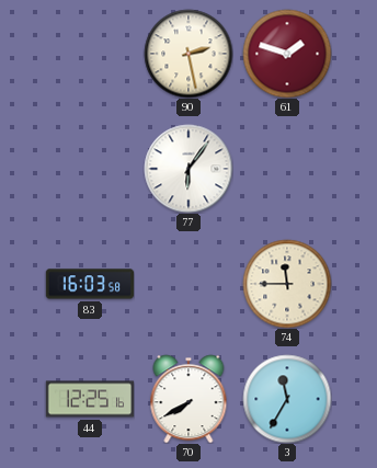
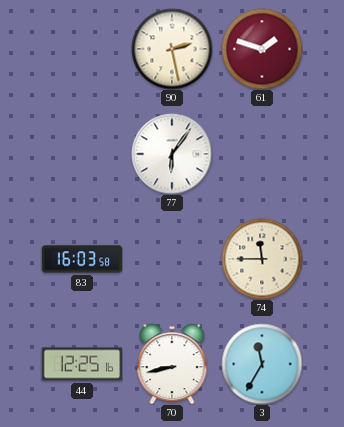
70: 7:40 -> 8:43
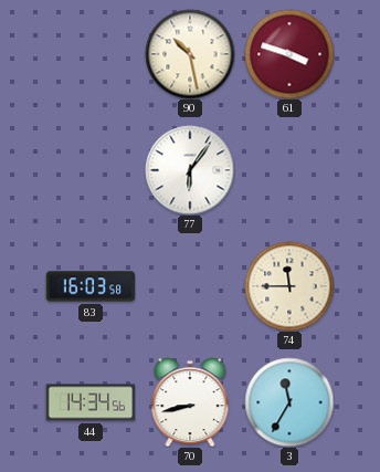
90: 2:28 -> 10:28
61: 1:48 -> 3:48
44: 12:25 -> 14:34
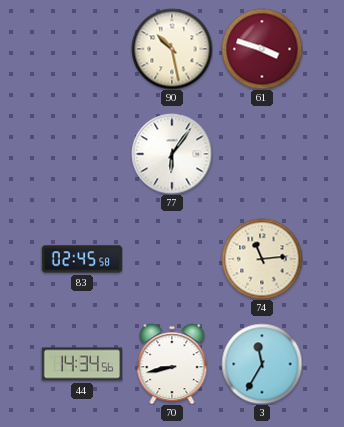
83: 16:03 -> 02:45
74: 11:45 -> 11:14
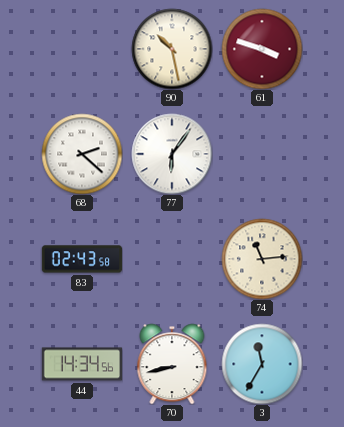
68: none -> 2:22
83: 02:45 -> 02:43
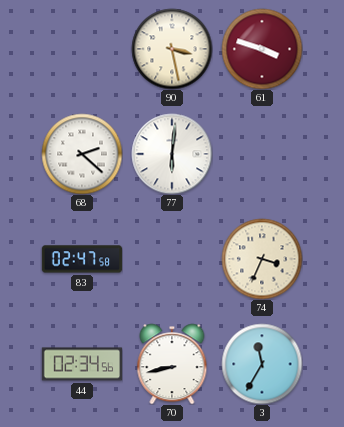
90: 10:28 -> 3:28
77: 6:06 -> 6:01
83: 02:43 -> 02:47
74: 11:14 -> 3:34
44: 14:34 -> 02:34
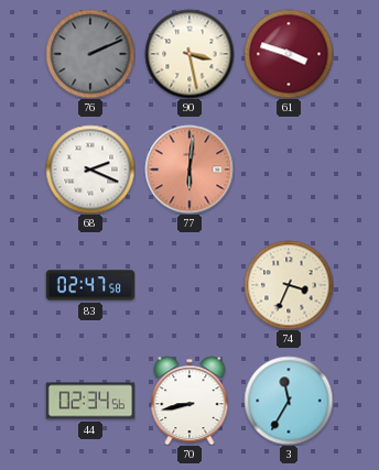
76: none -> 2:11
68: 2:22 -> 2:19
77 dial: white -> salmon
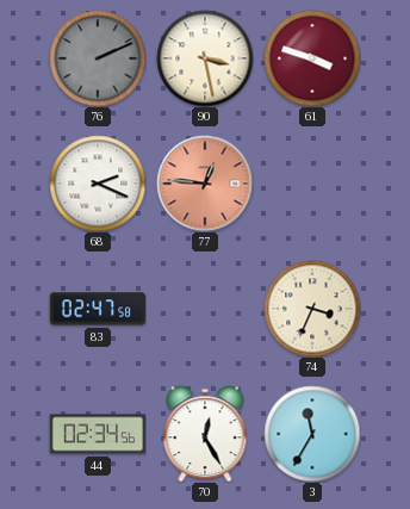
77: 6:01 -> 12:46
70: 8:43 -> 12:25
